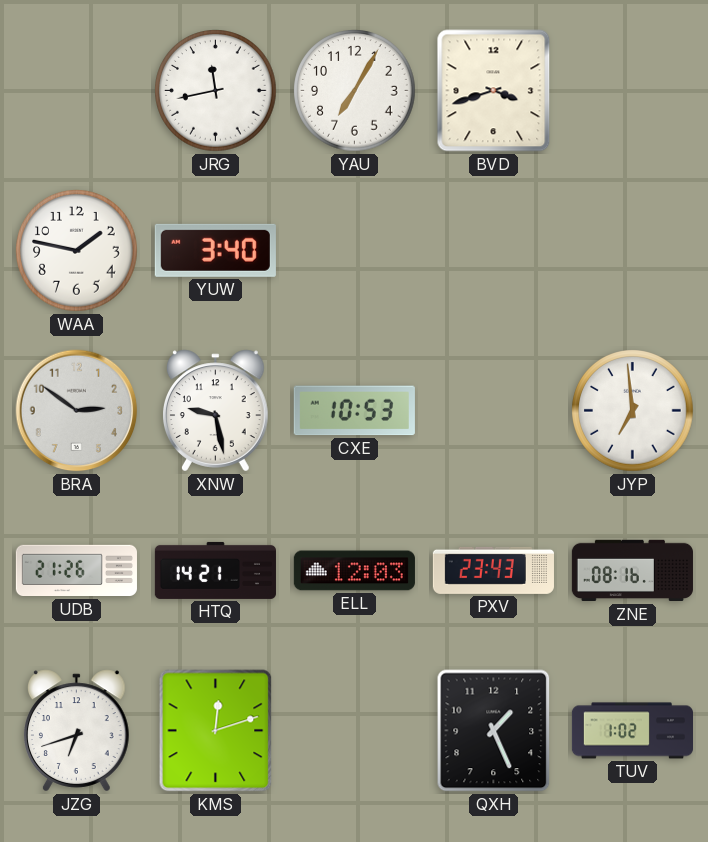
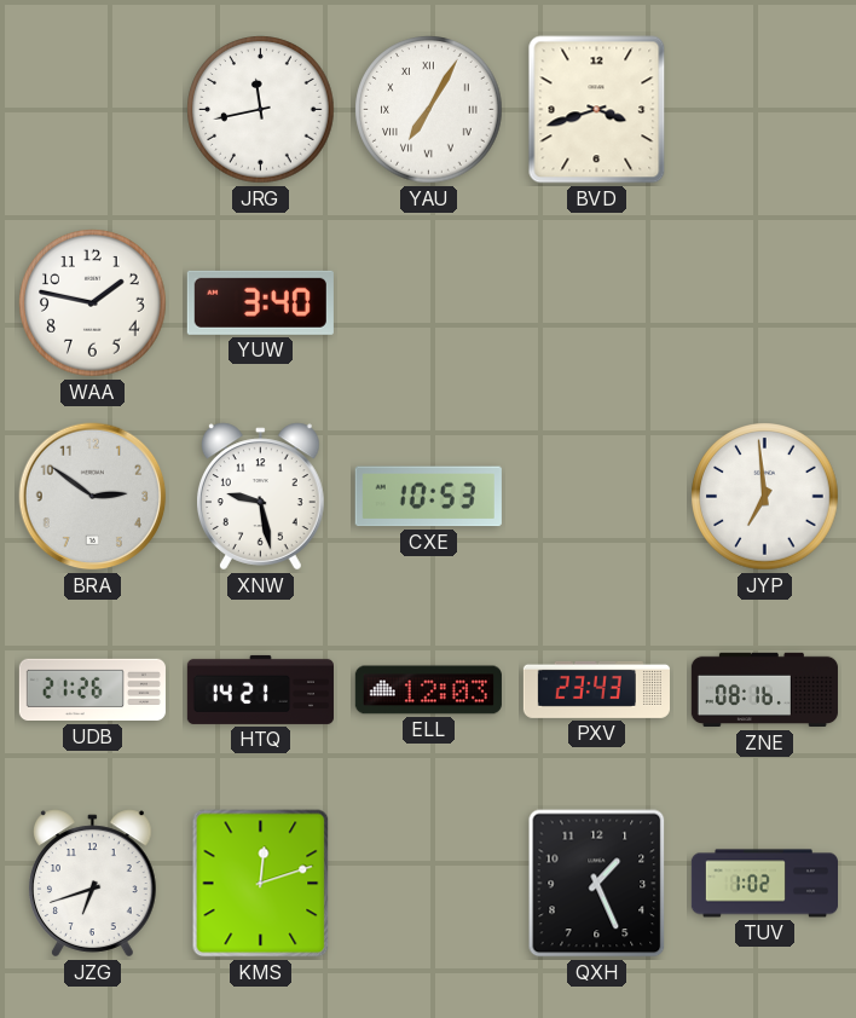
YAU numerals: Arabic -> Roman
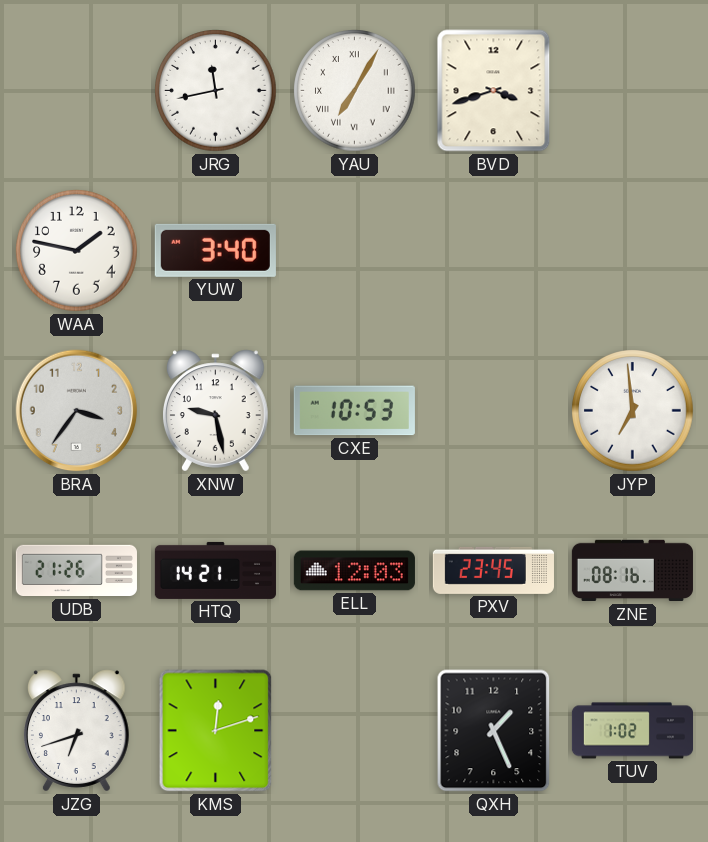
BRA: 2:51 -> 3:36
PXV: 23:43 -> 23:45
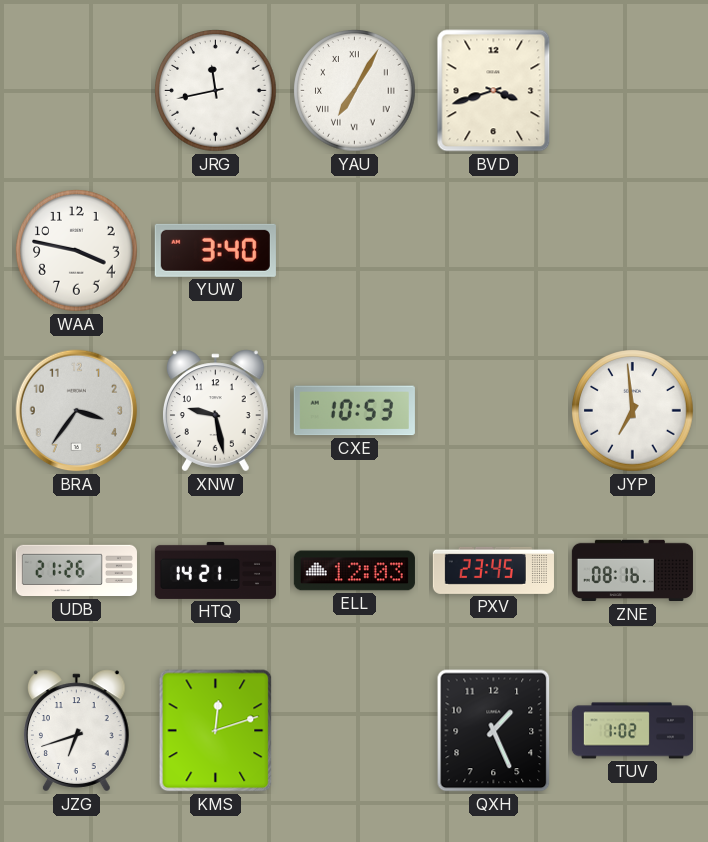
WAA: 1:47 -> 3:47
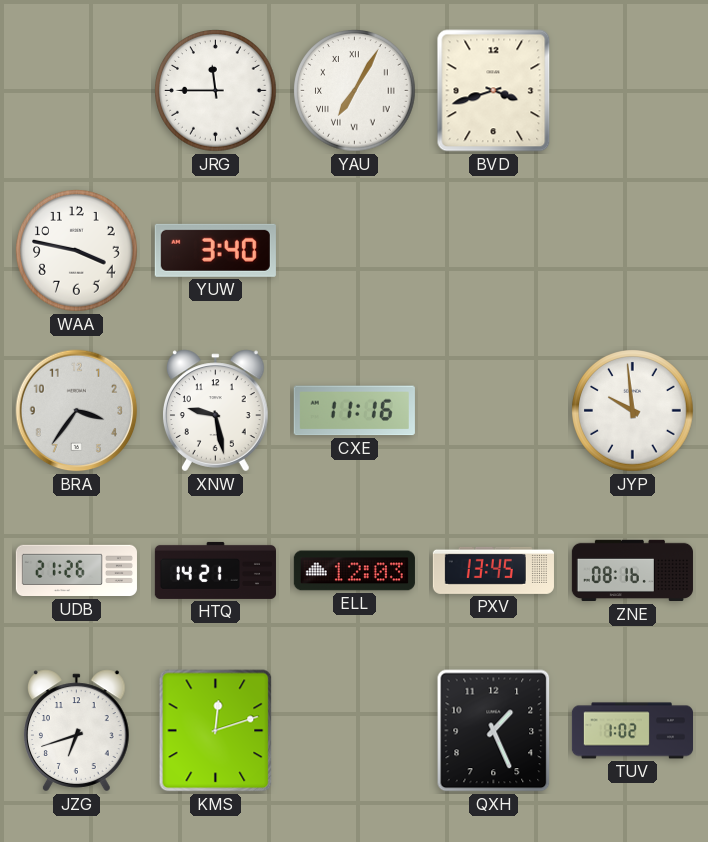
JRG: 11:43 -> 11:45
CXE: 10:53 -> 11:16
JYP: 6:59 -> 9:59
PXV: 23:45 -> 13:45
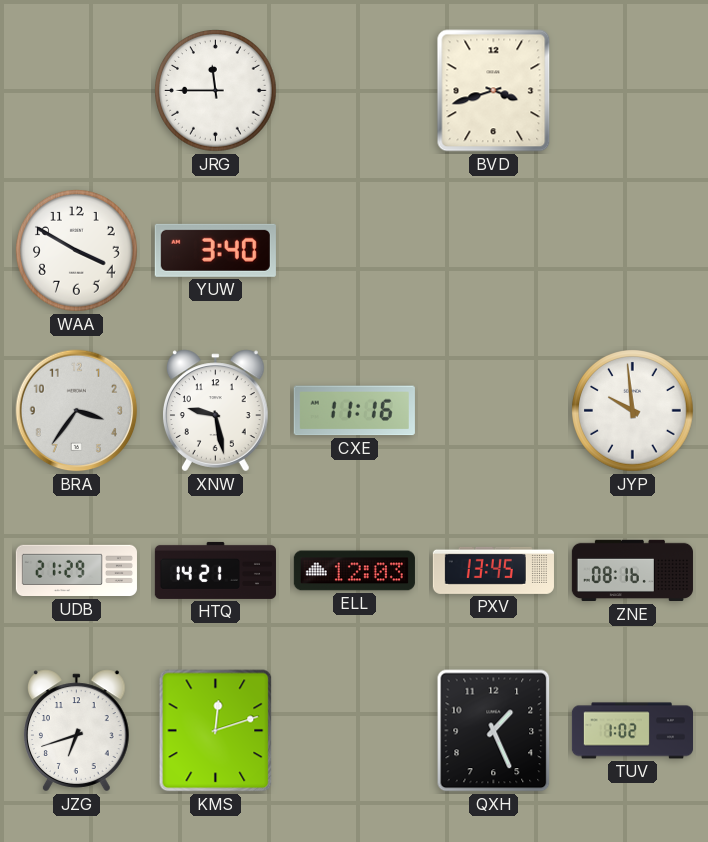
YAU: 7:05 -> none
WAA: 3:47 -> 3:50
UDB: 21:26 -> 21:29
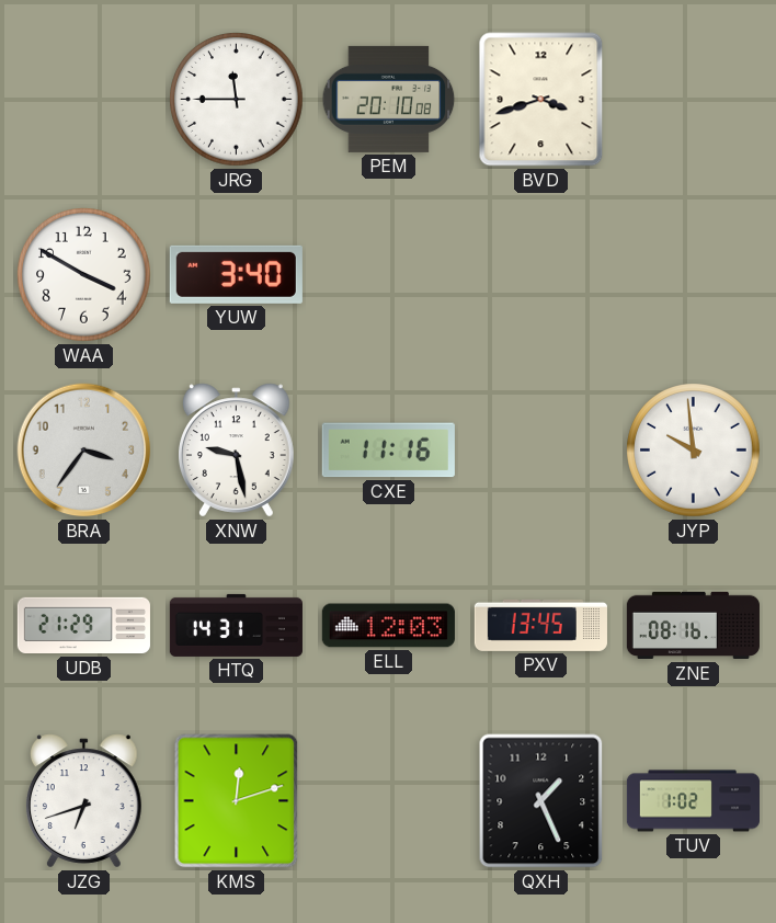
PEM: none -> 20:10
HTQ: 14:21 -> 14:31
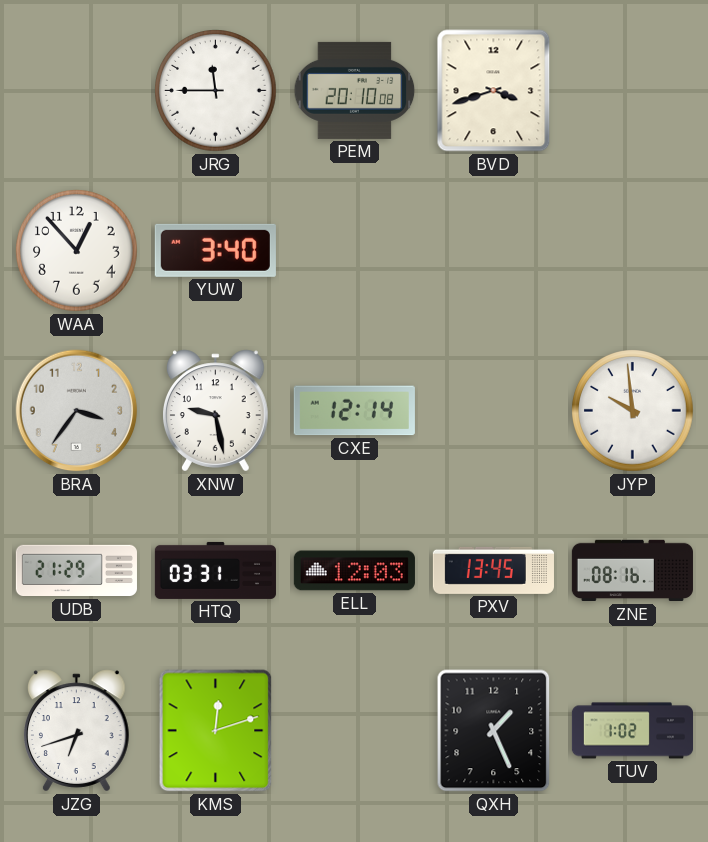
WAA: 3:50 -> 12:53
CXE: 11:16 -> 12:14
HTQ: 14:31 -> 03:31
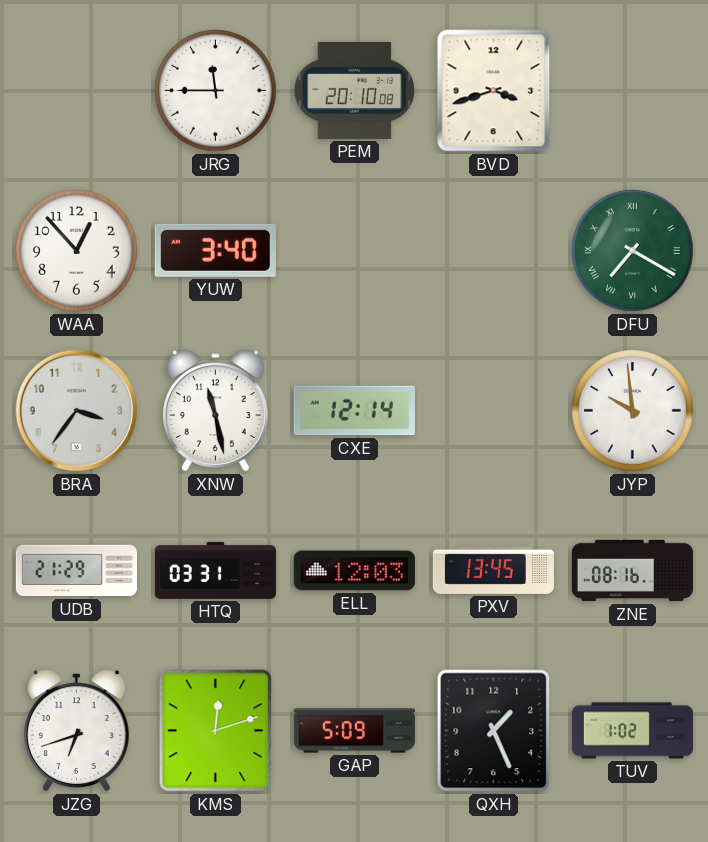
DFU: none -> 7:20
XNW: 9:28 -> 11:28
GAP: none -> 5:09
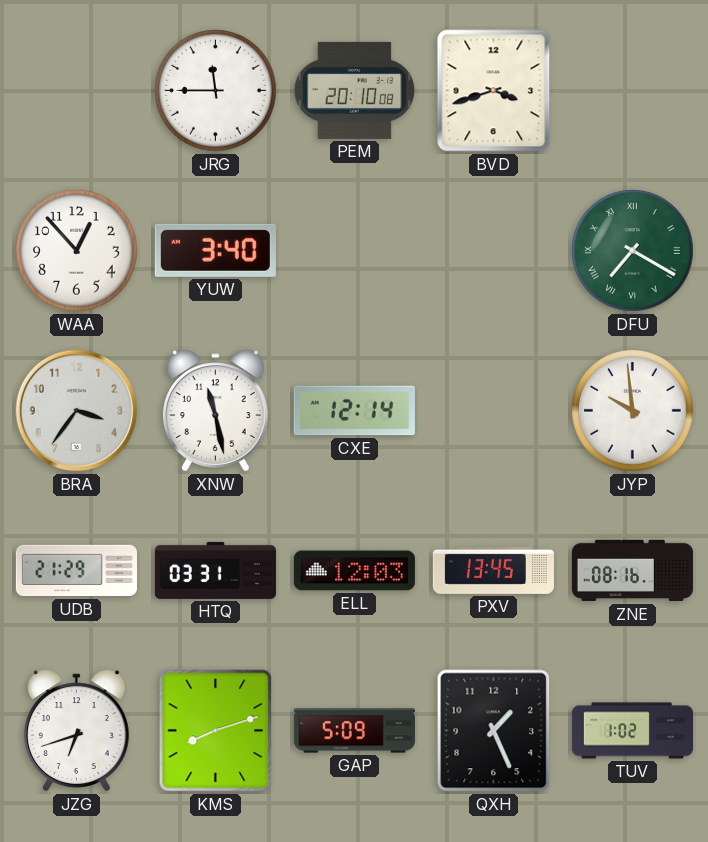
KMS: 12:12 -> 8:12
